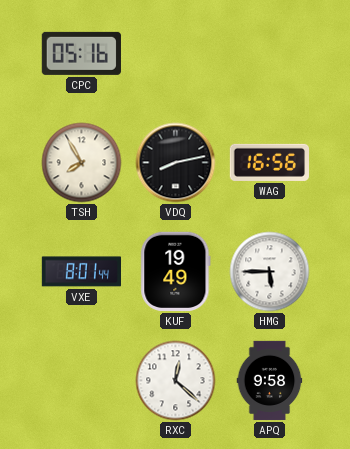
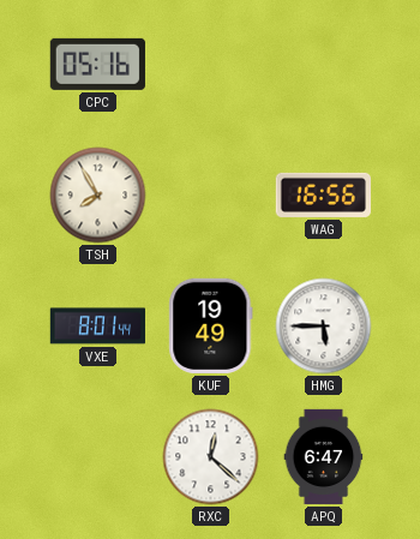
VDQ: 8:13 -> none
APQ: 9:58 -> 6:47
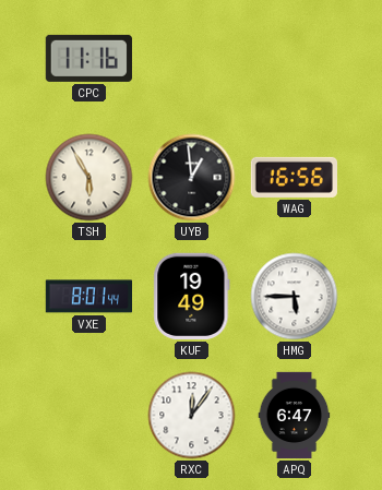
CPC: 05:16 -> 11:16
TSH: 7:55 -> 5:55
UYB: none -> 12:59
RXC: 12:22 -> 12:06
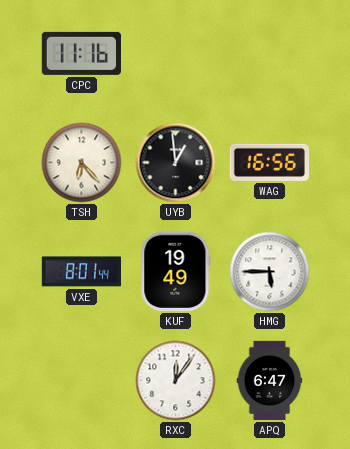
TSH: 5:55 -> 6:23
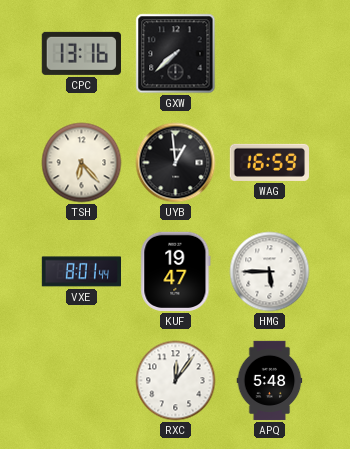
CPC: 11:16 -> 13:16
GXW: none -> 7:38
WAG: 16:56 -> 16:59
KUF: 19:49 -> 19:47
APQ: 6:47 -> 5:48
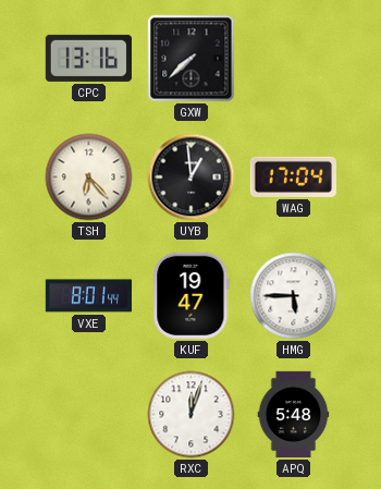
WAG: 16:59 -> 17:04
RXC: 12:06 -> 12:03
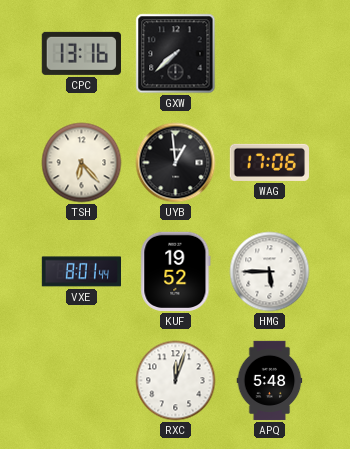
WAG: 17:04 -> 17:06
KUF: 19:47 -> 19:52
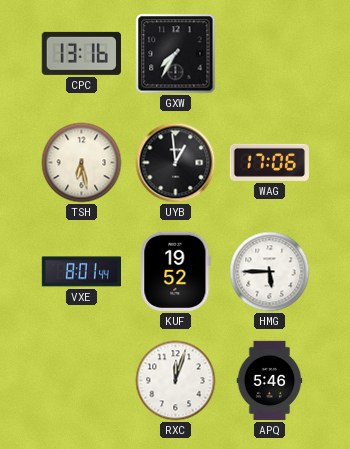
GXW: 7:38 -> 7:35
TSH: 6:23 -> 6:28
APQ: 5:48 -> 5:46
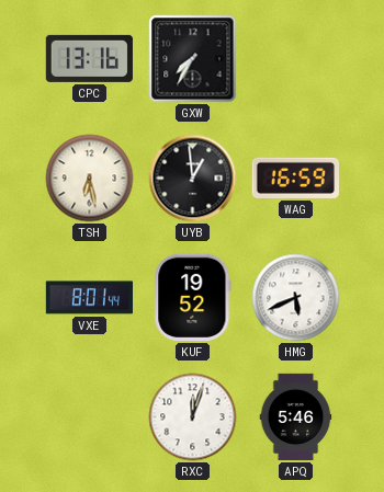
WAG: 17:06 -> 16:59
HMG: 5:45 -> 5:41
